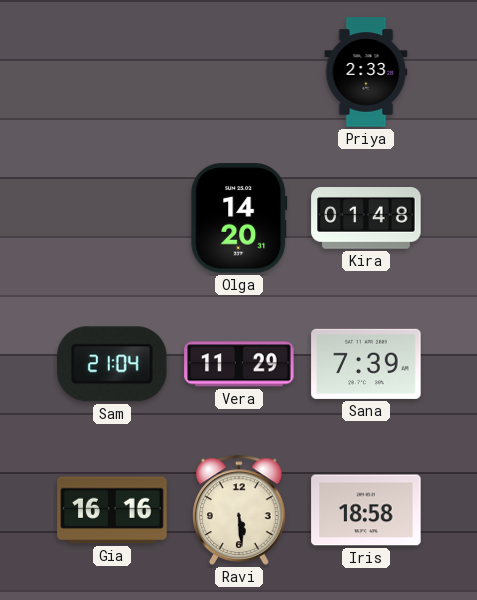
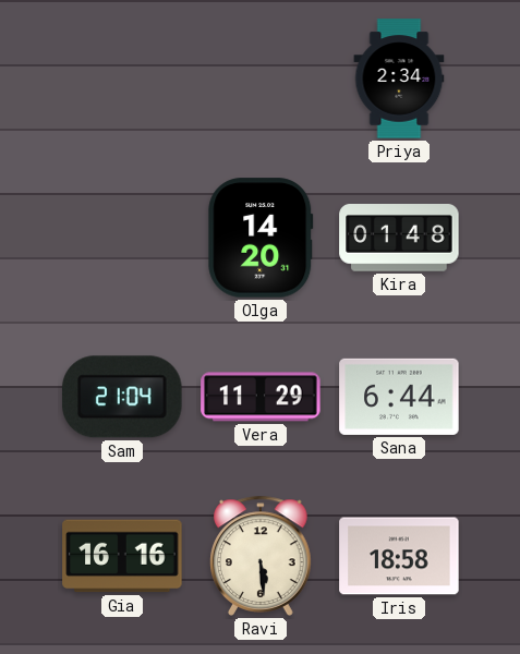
Priya: 2:33 -> 2:34
Sana: 7:39 -> 6:44
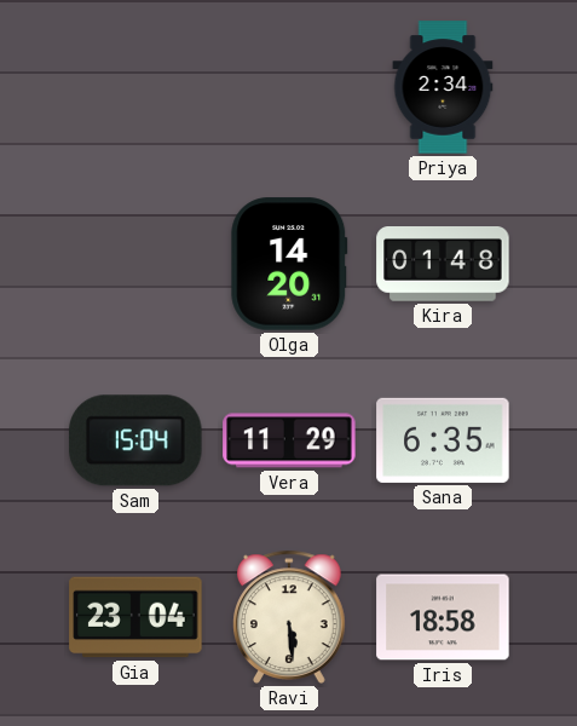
Sam: 21:04 -> 15:04
Sana: 6:44 -> 6:35
Gia: 16:16 -> 23:04
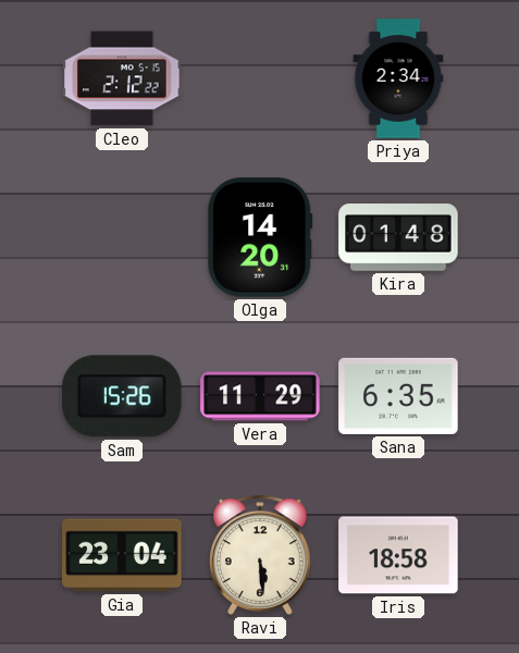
Cleo: none -> 2:12
Sam: 15:04 -> 15:26
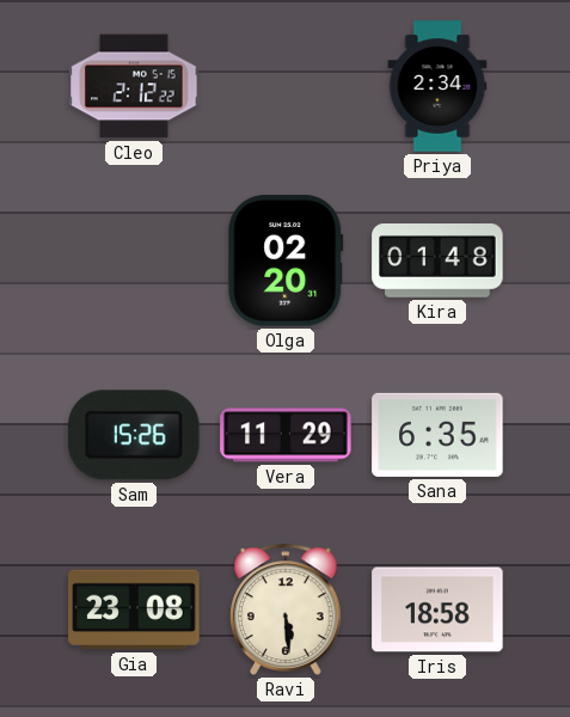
Olga: 14:20 -> 02:20
Gia: 23:04 -> 23:08
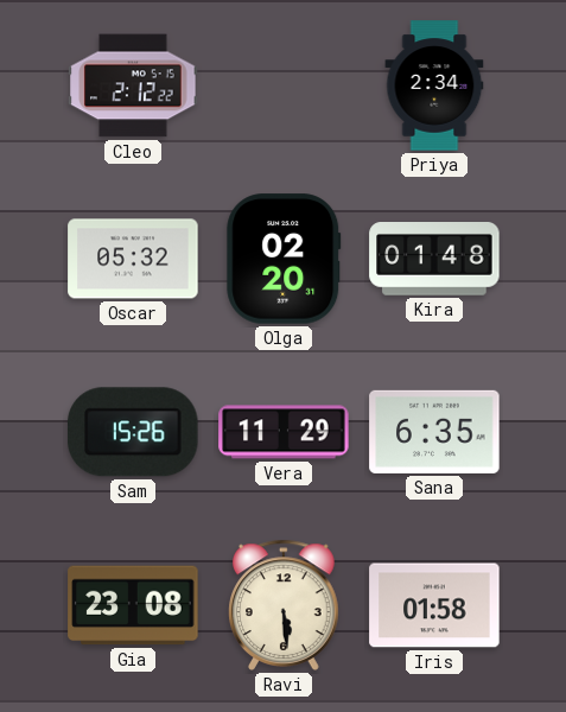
Oscar: none -> 05:32
Iris: 18:58 -> 01:58
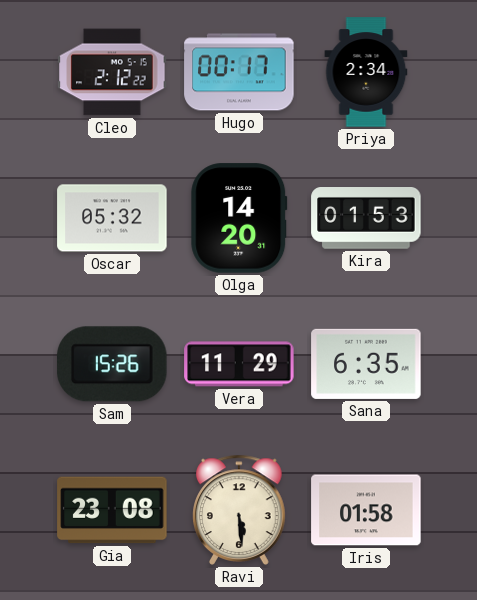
Hugo: none -> 00:17
Olga: 02:20 -> 14:20
Kira: 01:48 -> 01:53
